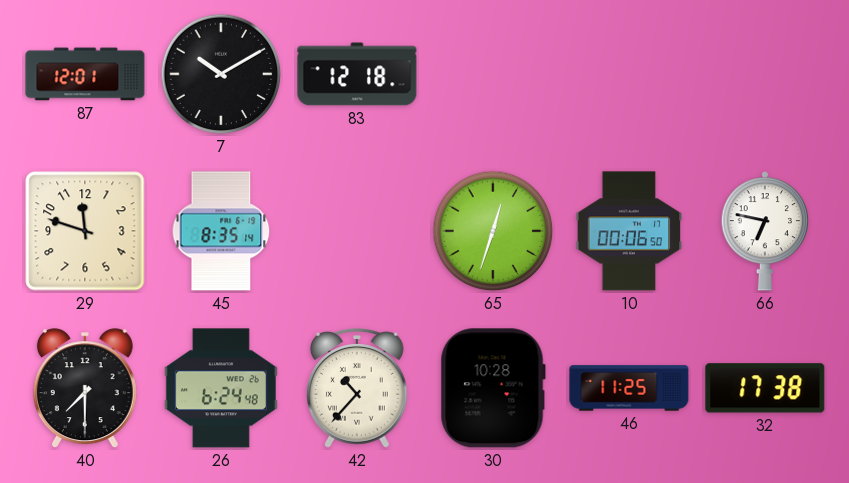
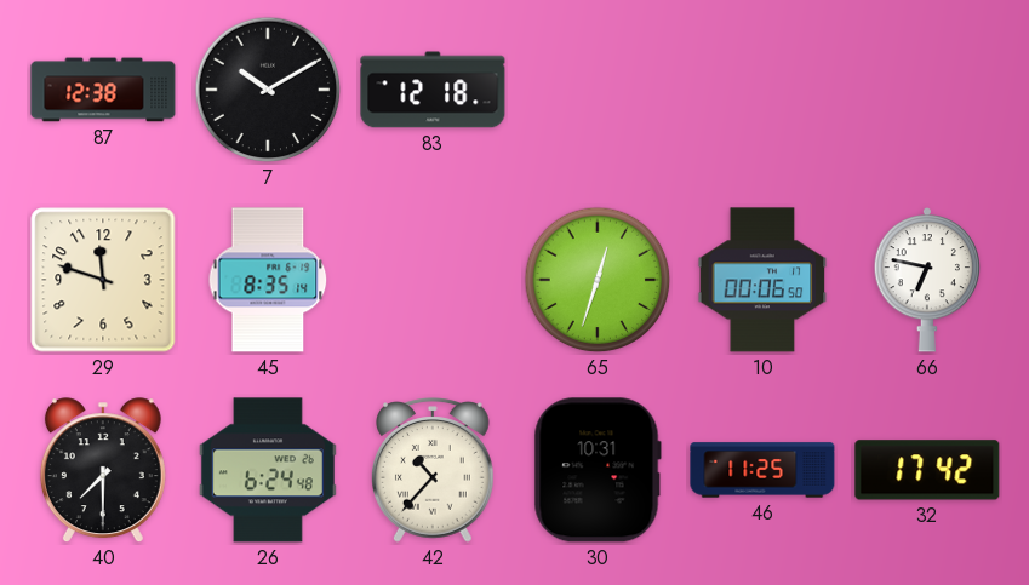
87: 12:01 -> 12:38
30: 10:28 -> 10:31
32: 17:38 -> 17:42
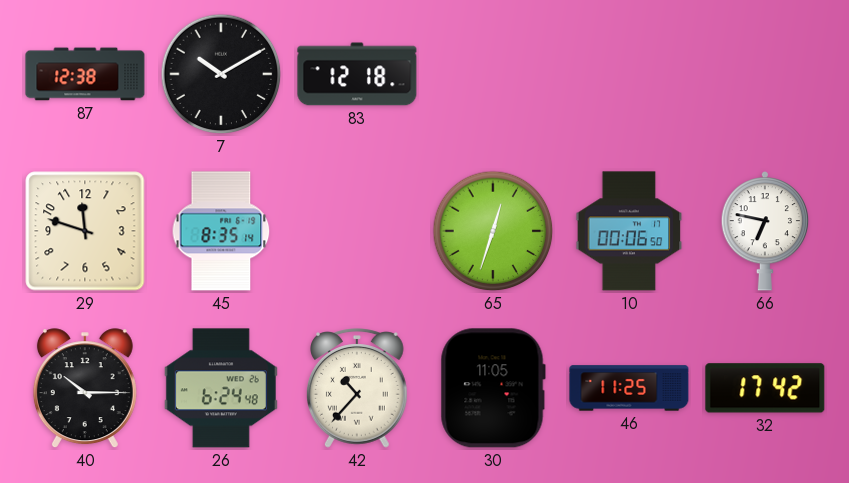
40: 7:30 -> 10:15
30: 10:31 -> 11:05
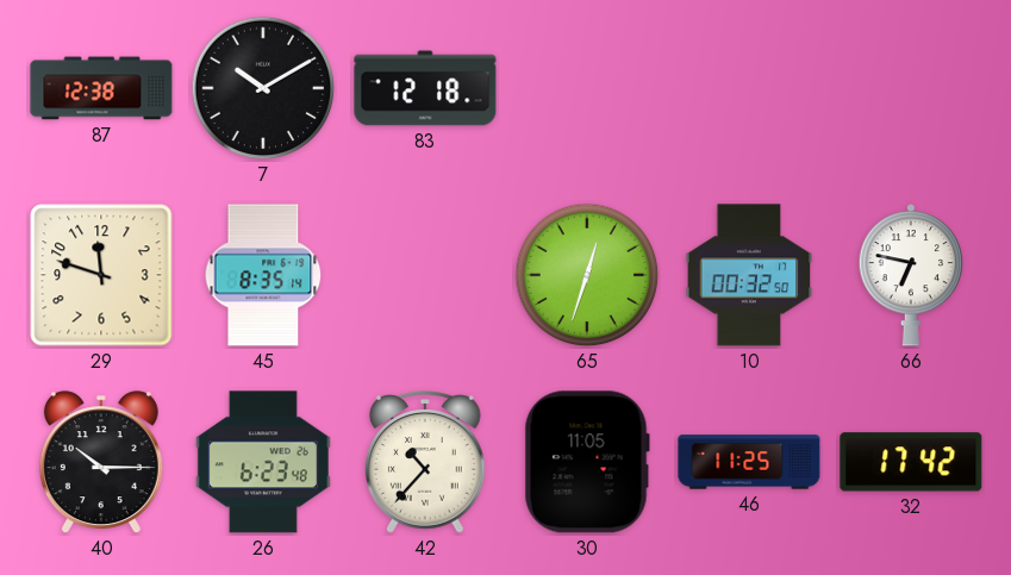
10: 00:06 -> 00:32
26: 6:24 -> 6:23
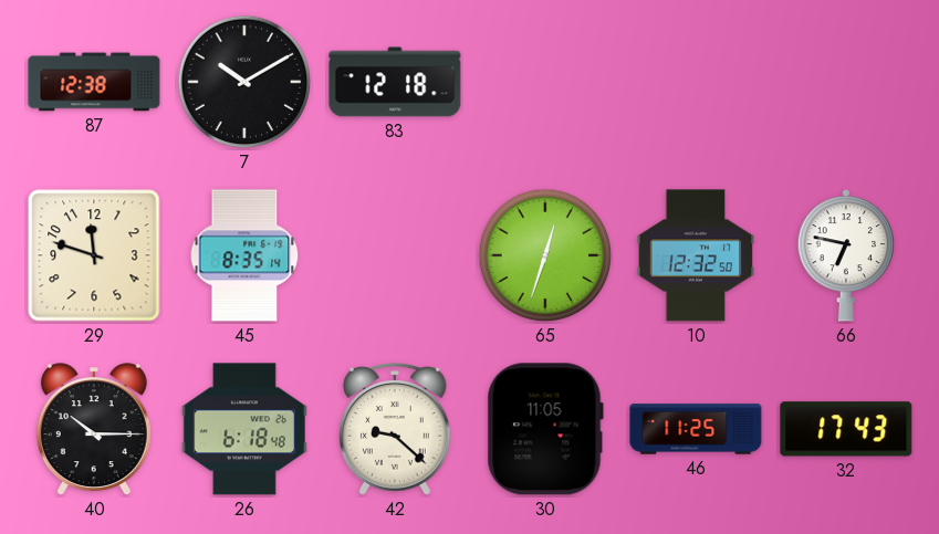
10: 00:32 -> 12:32
26: 6:23 -> 6:18
42: 10:37 -> 9:22
32: 17:42 -> 17:43
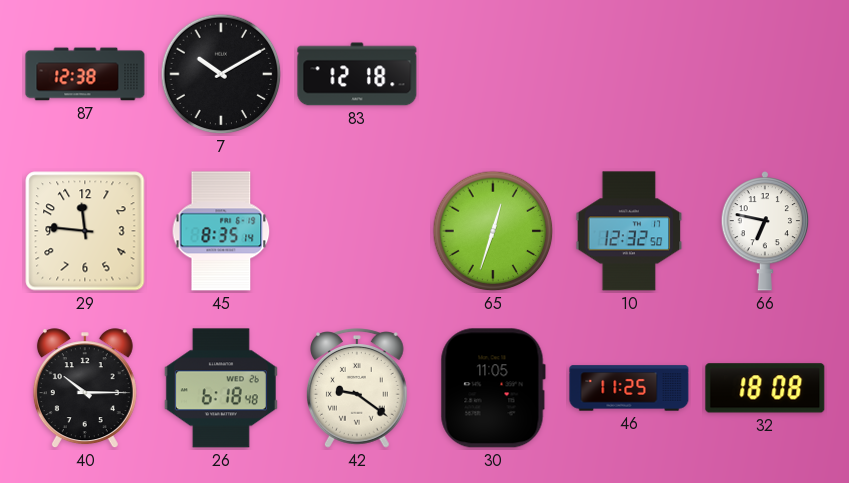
29: 11:48 -> 11:46
42: 9:22 -> 9:21
32: 17:43 -> 18:08
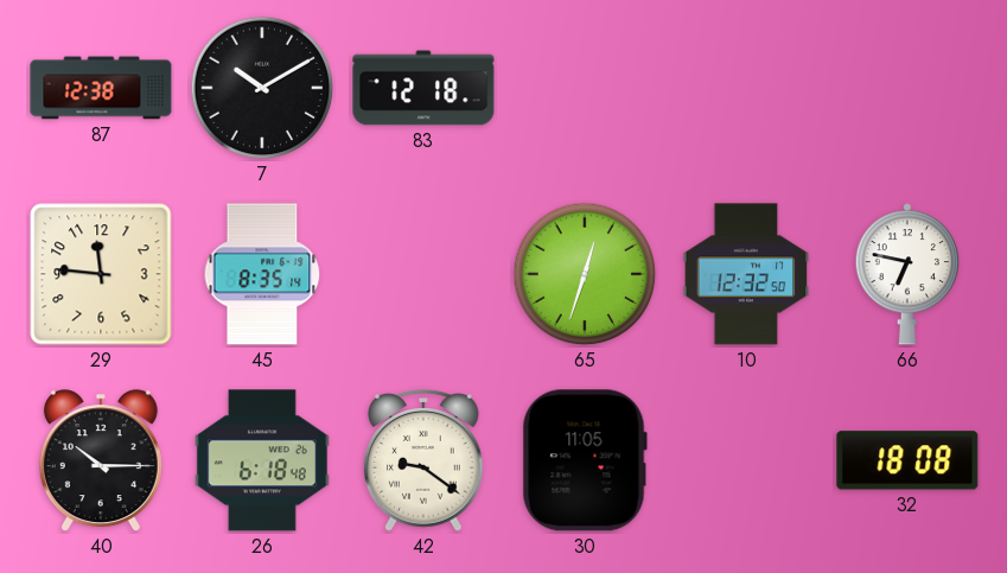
46: 11:25 -> none
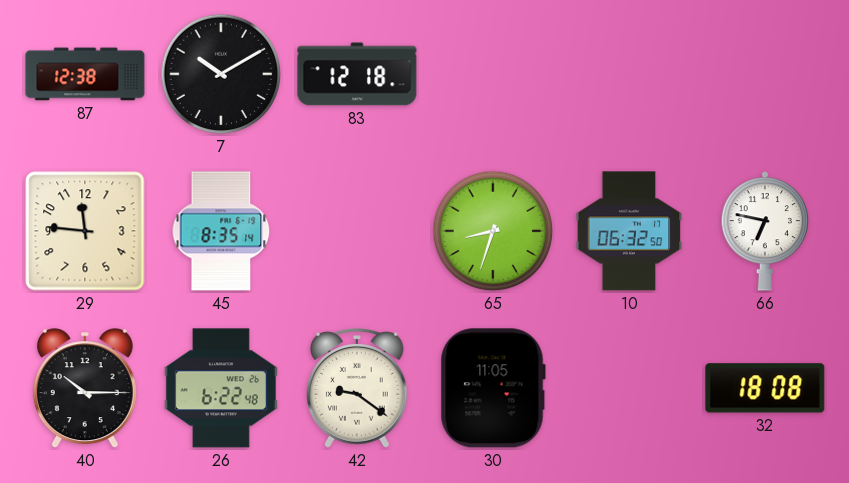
65: 12:33 -> 8:33
10: 12:32 -> 06:32
26: 6:18 -> 6:22
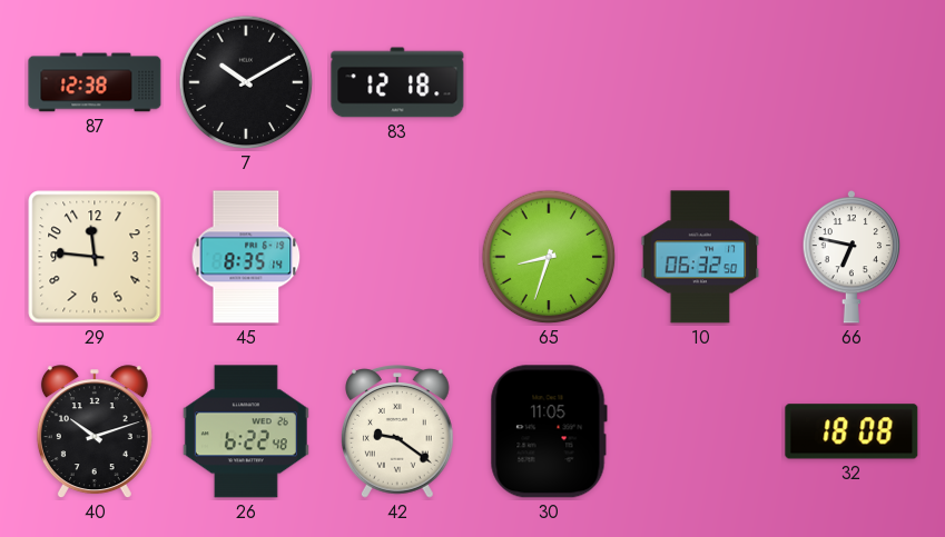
40: 10:15 -> 10:12
